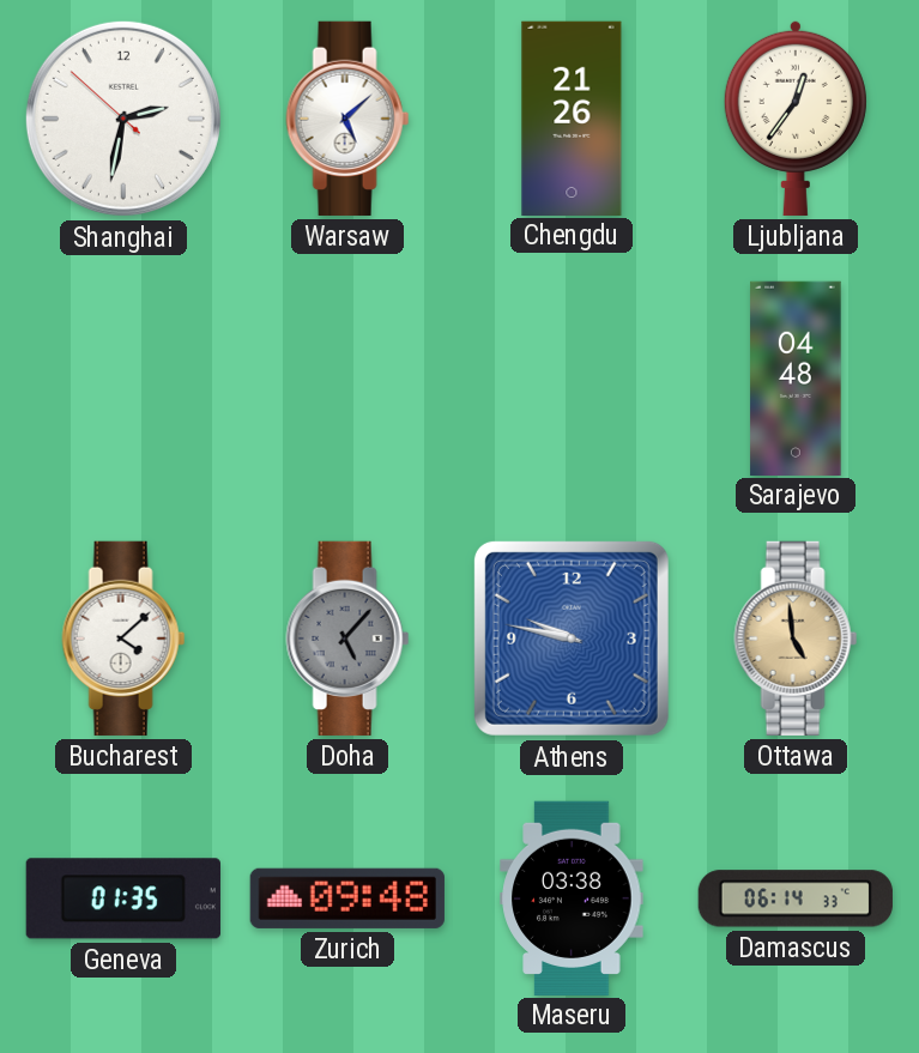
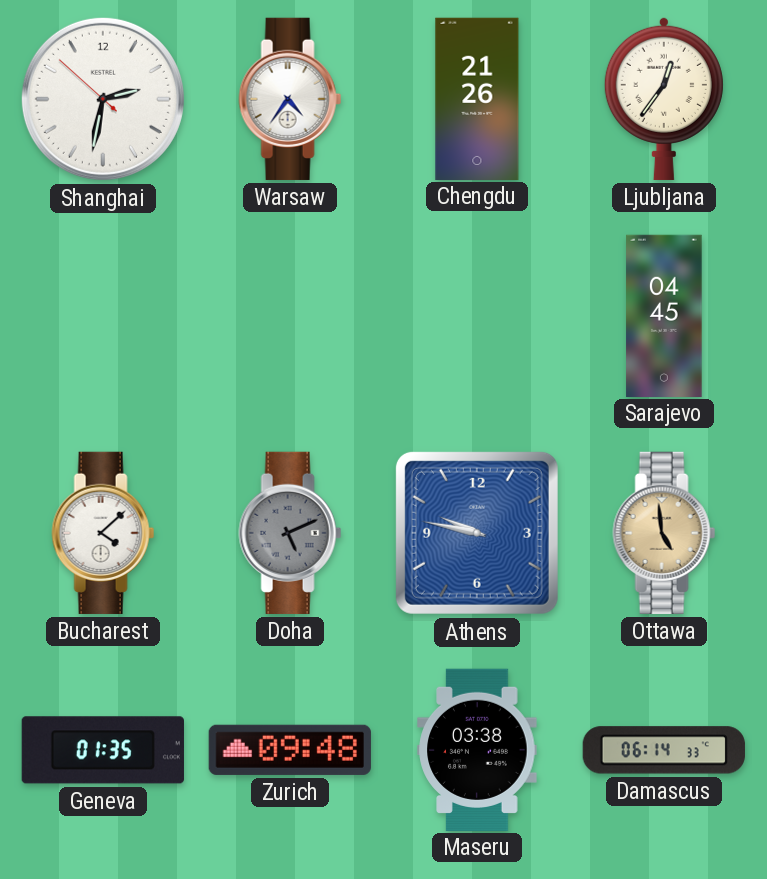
Warsaw: 5:08 -> 4:36
Sarajevo: 04:48 -> 04:45
Doha: 5:07 -> 5:11
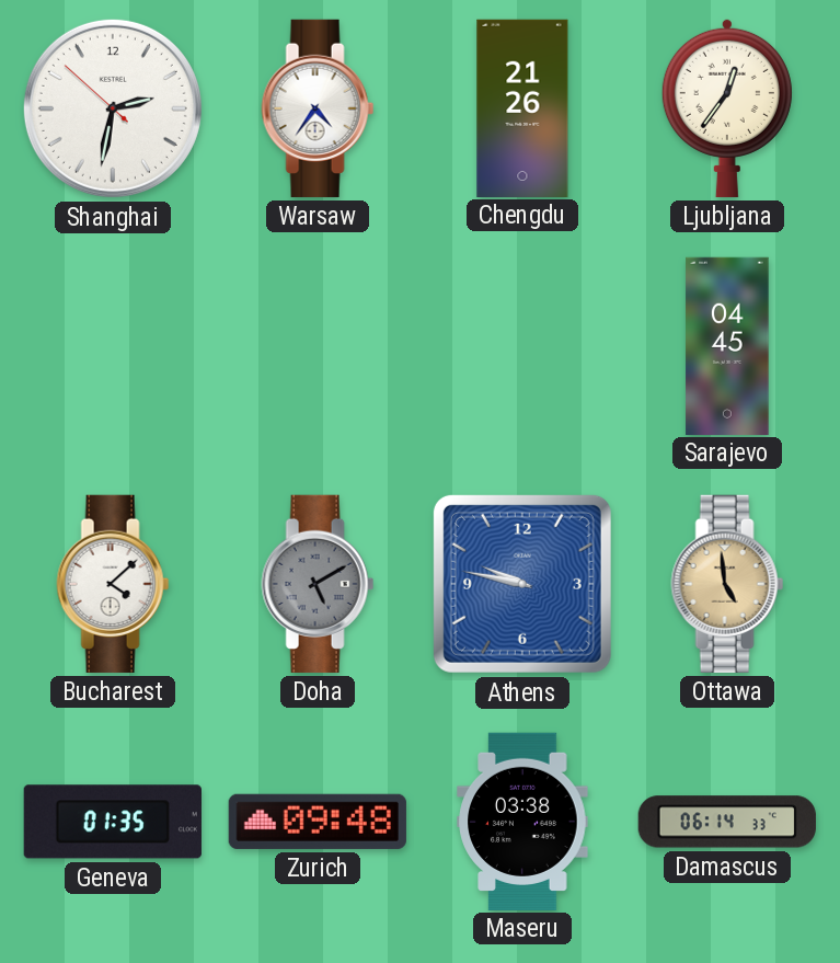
Doha: 5:11 -> 5:10
